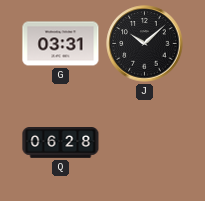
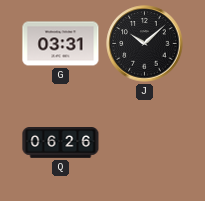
Q: 06:28 -> 06:26
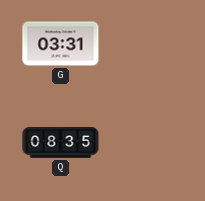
J: 10:08 -> none
Q: 06:26 -> 08:35
